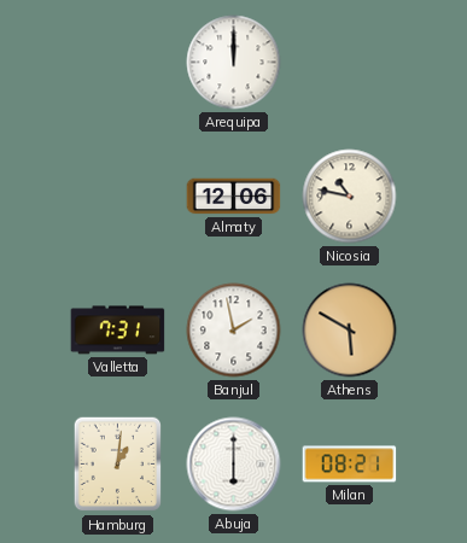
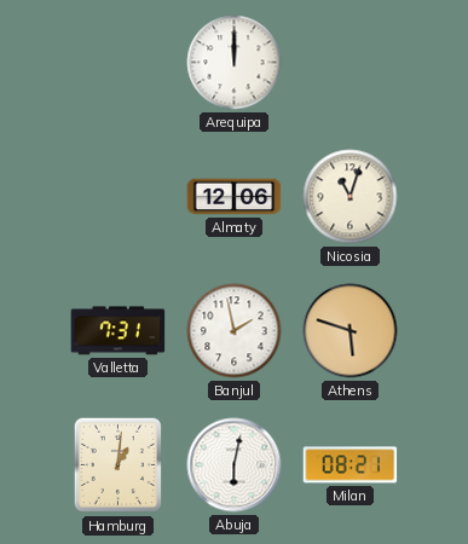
Nicosia: 10:47 -> 11:03
Athens: 5:50 -> 5:48
Abuja: 6:00 -> 6:02
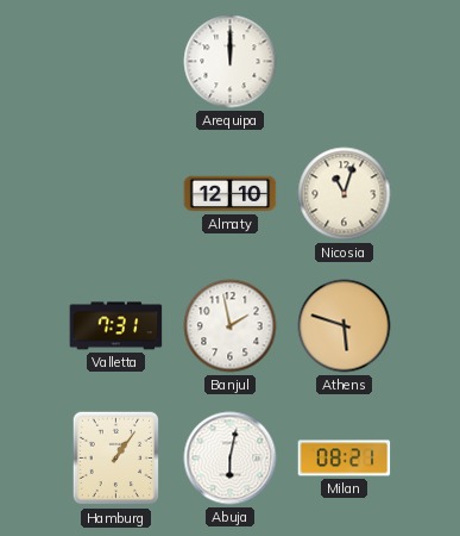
Almaty: 12:06 -> 12:10
Hamburg: 1:01 -> 1:06
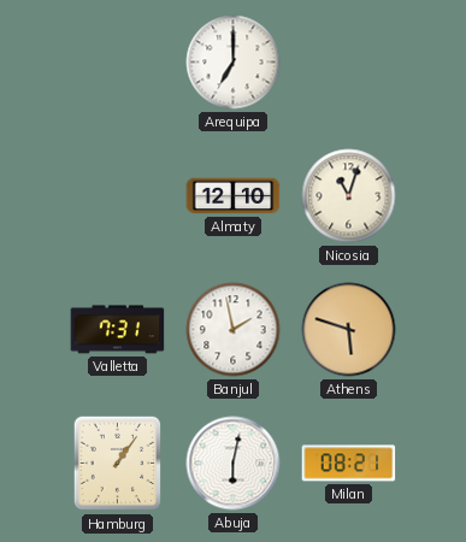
Arequipa: 12:00 -> 7:00
